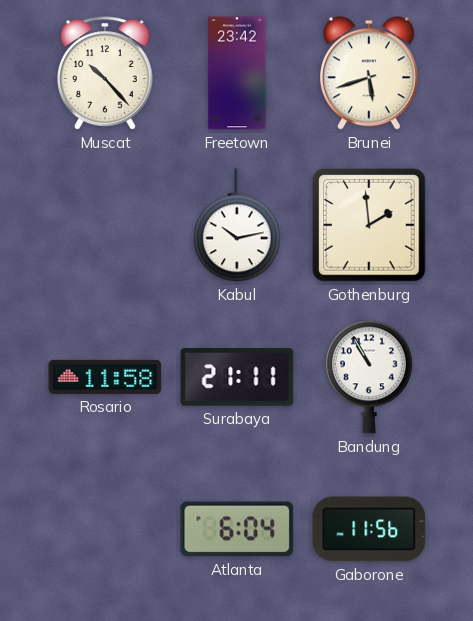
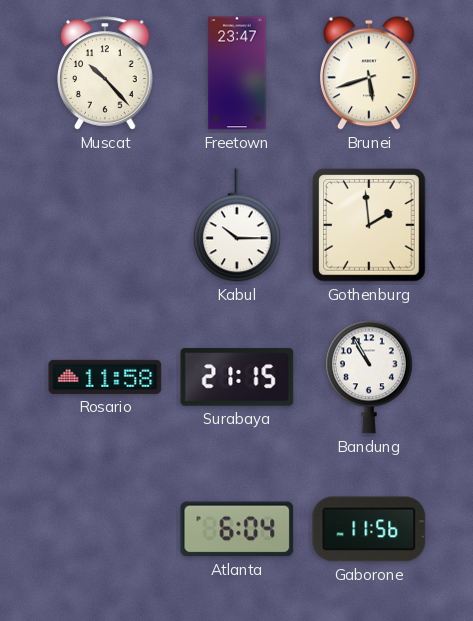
Freetown: 23:42 -> 23:47
Kabul: 10:13 -> 10:15
Surabaya: 21:11 -> 21:15
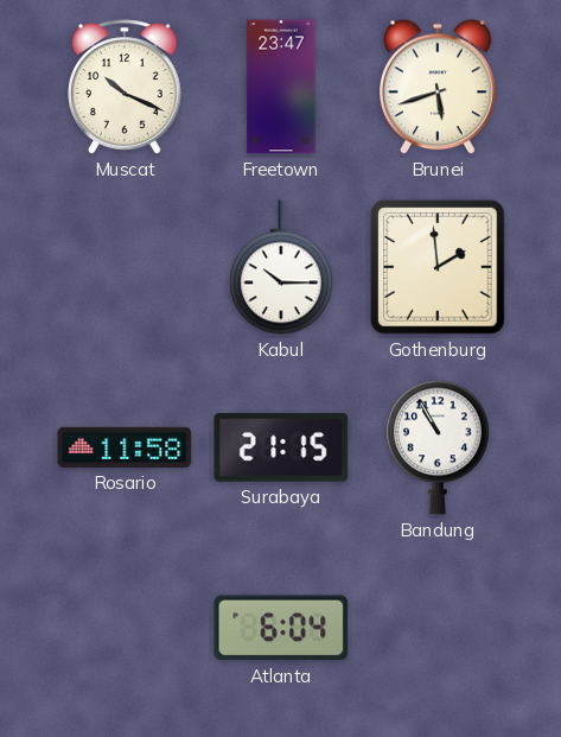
Muscat: 10:23 -> 10:19
Gaborone: 11:56 -> none
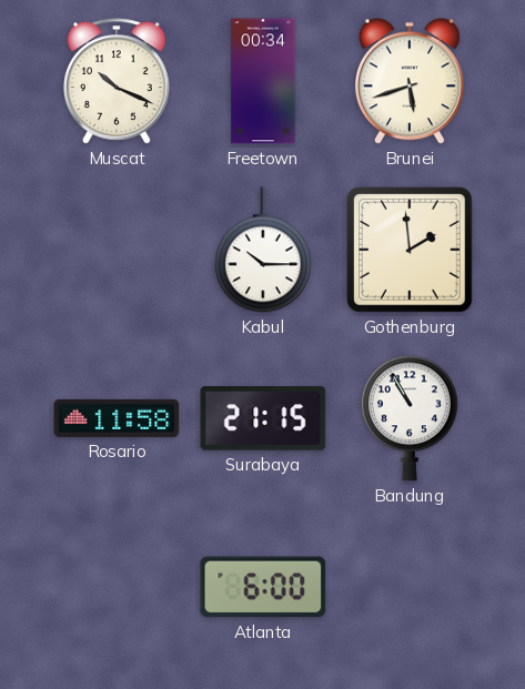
Freetown: 23:47 -> 00:34
Atlanta: 6:04 -> 6:00
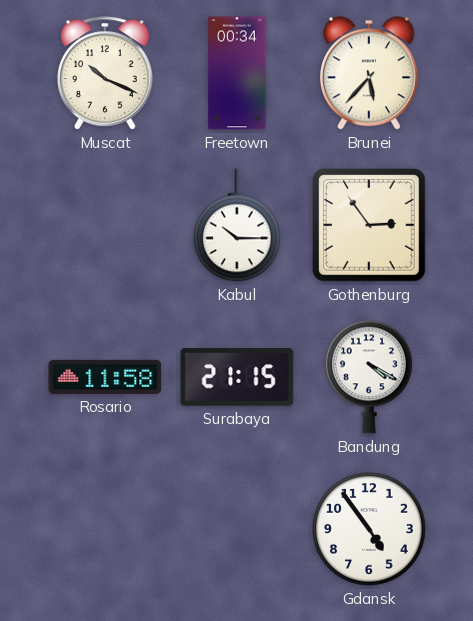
Brunei: 5:42 -> 5:37
Gothenburg: 1:59 -> 2:54
Bandung: 10:55 -> 4:20
Atlanta: 6:00 -> none
Gdansk: none -> 4:54
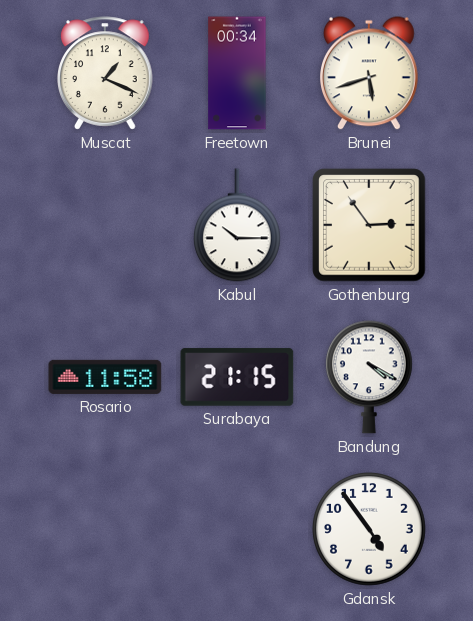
Muscat: 10:19 -> 1:19
Brunei: 5:37 -> 5:42
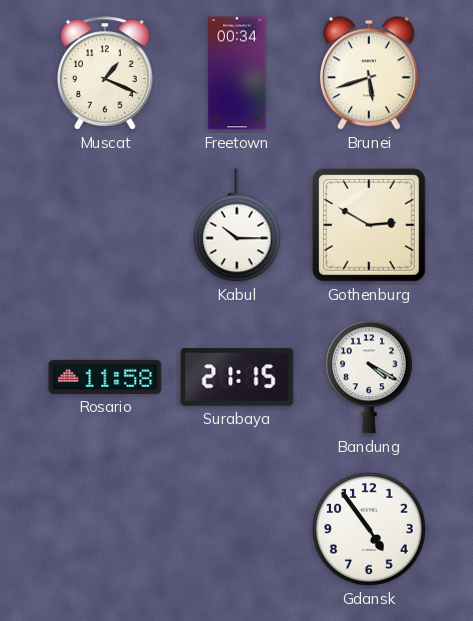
Gothenburg: 2:54 -> 2:50
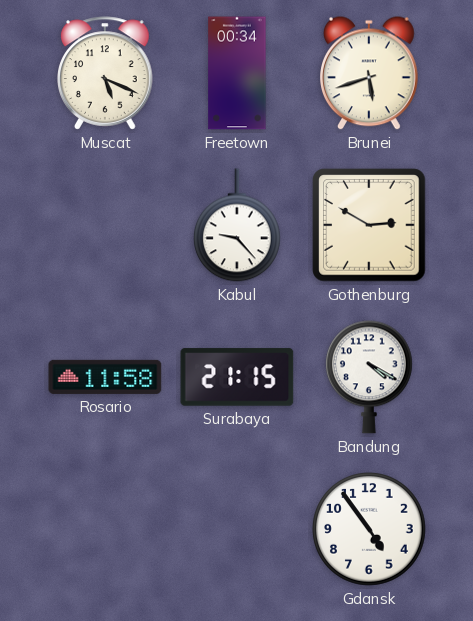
Muscat: 1:19 -> 5:19
Kabul: 10:15 -> 9:23
